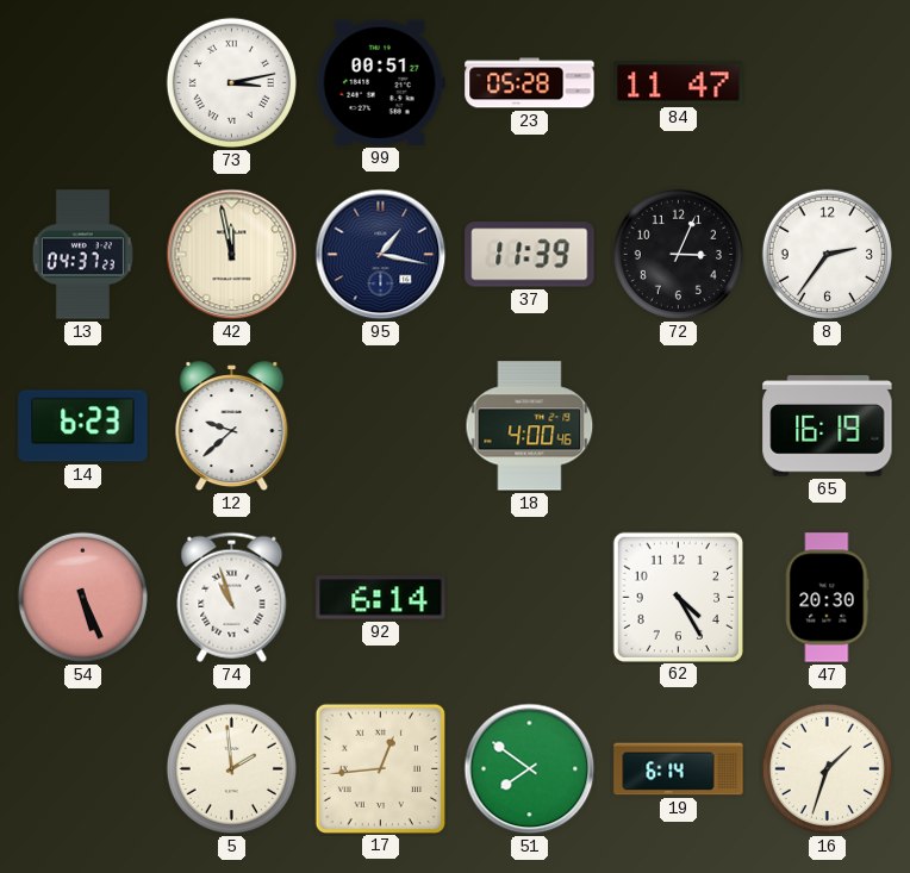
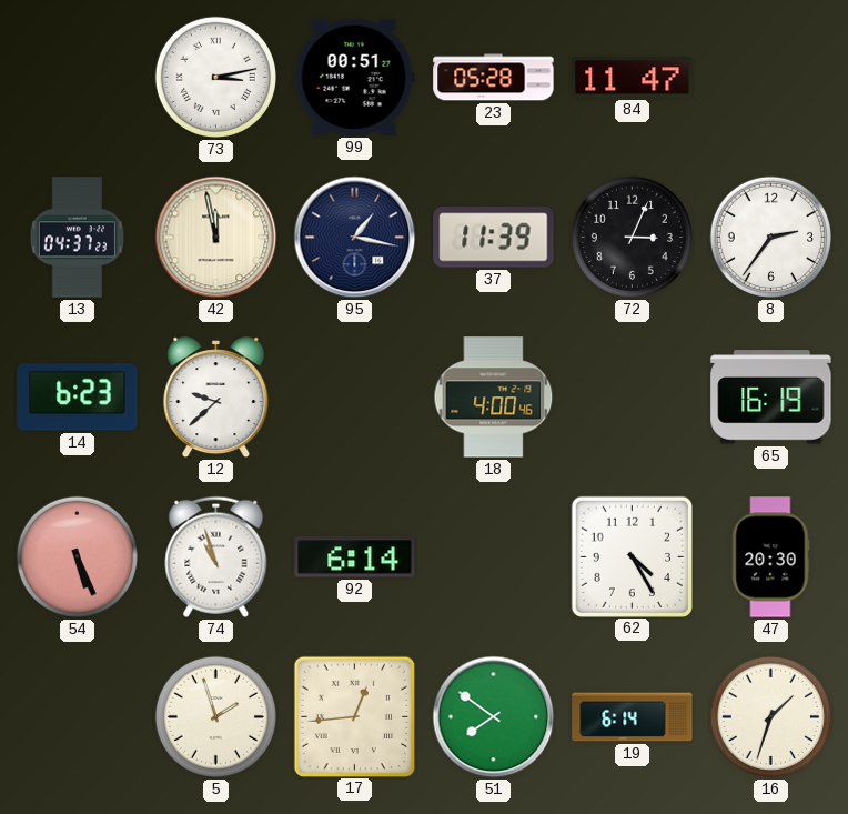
5: 1:59 -> 1:57
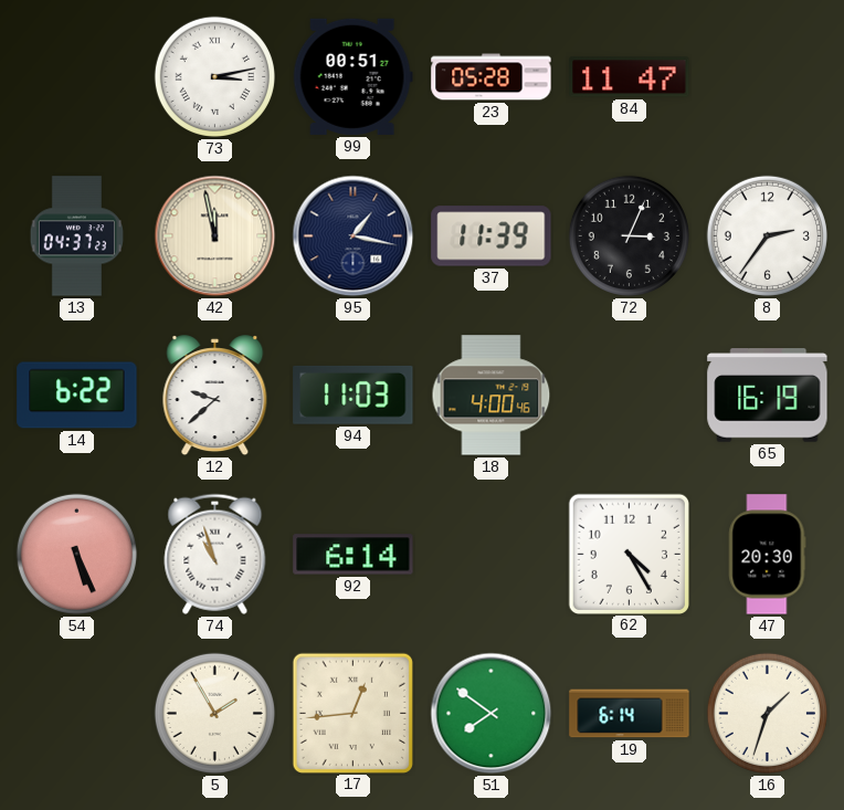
14: 6:23 -> 6:22
94: none -> 11:03
5: 1:57 -> 1:55
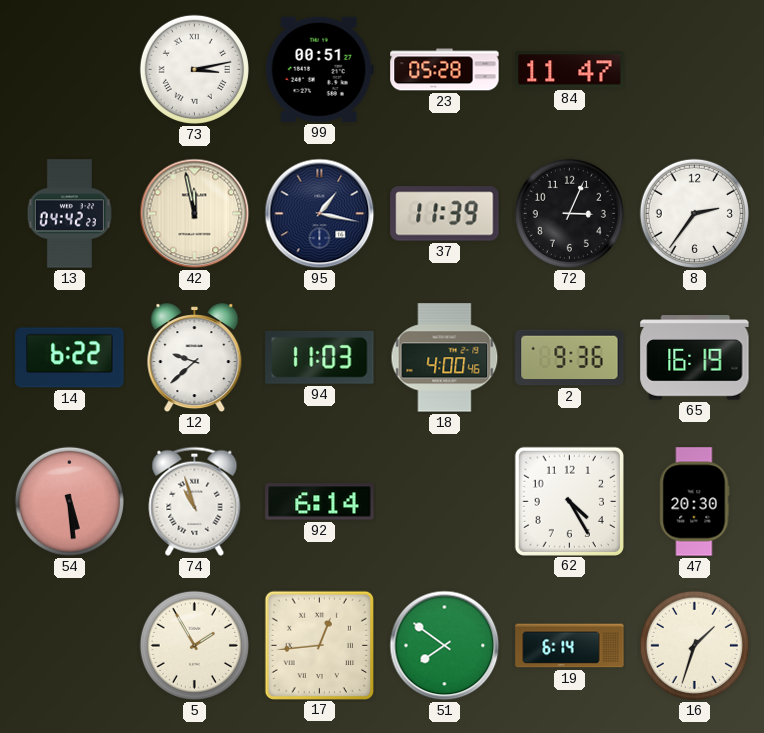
13: 04:37 -> 04:42
2: none -> 9:36
54: 5:26 -> 5:29
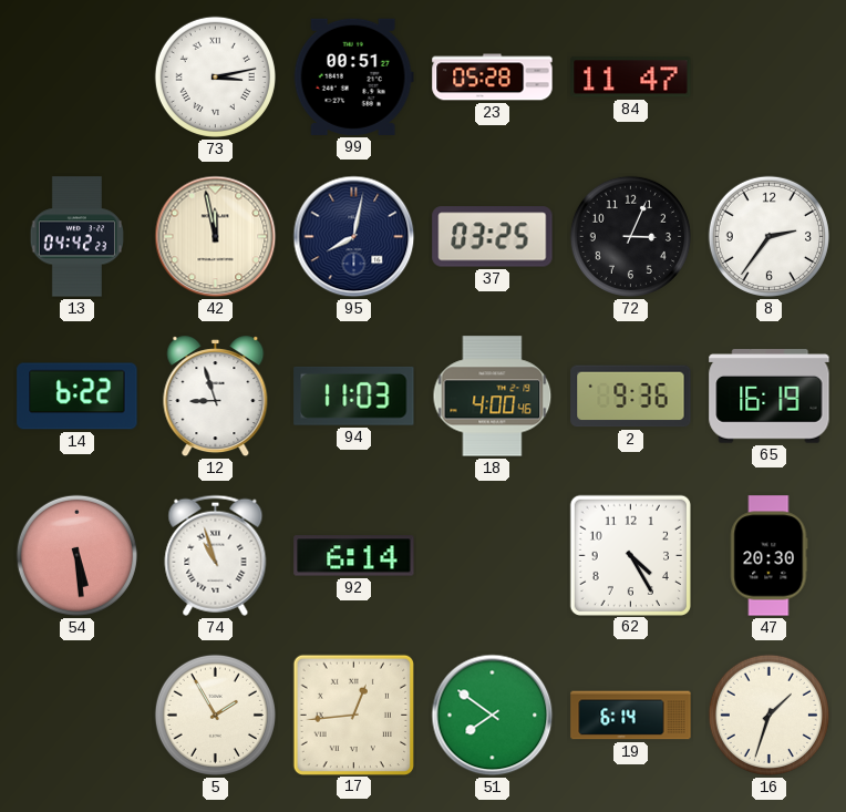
95: 1:17 -> 8:02
37: 11:39 -> 03:25
12: 9:38 -> 8:57
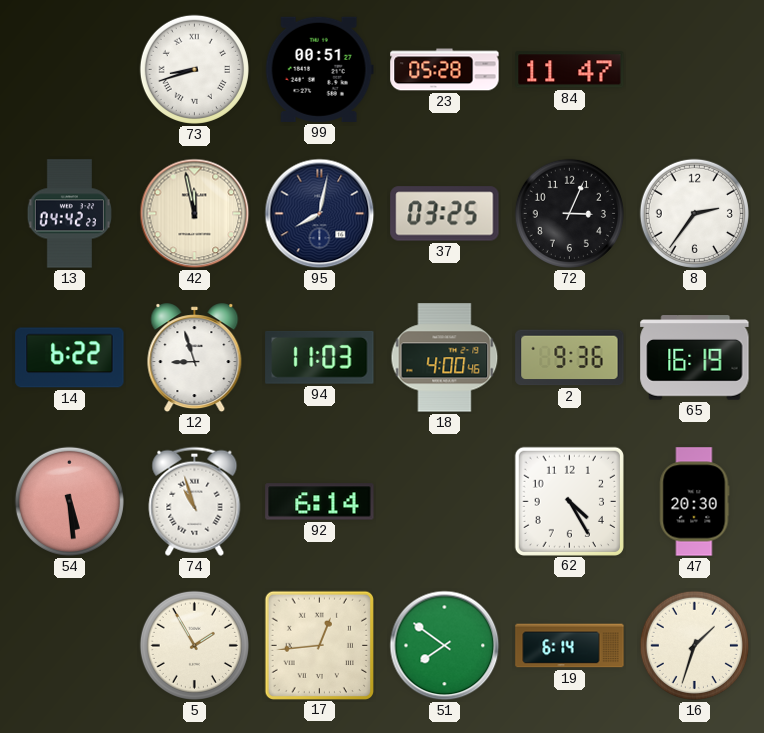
73: 3:13 -> 8:42
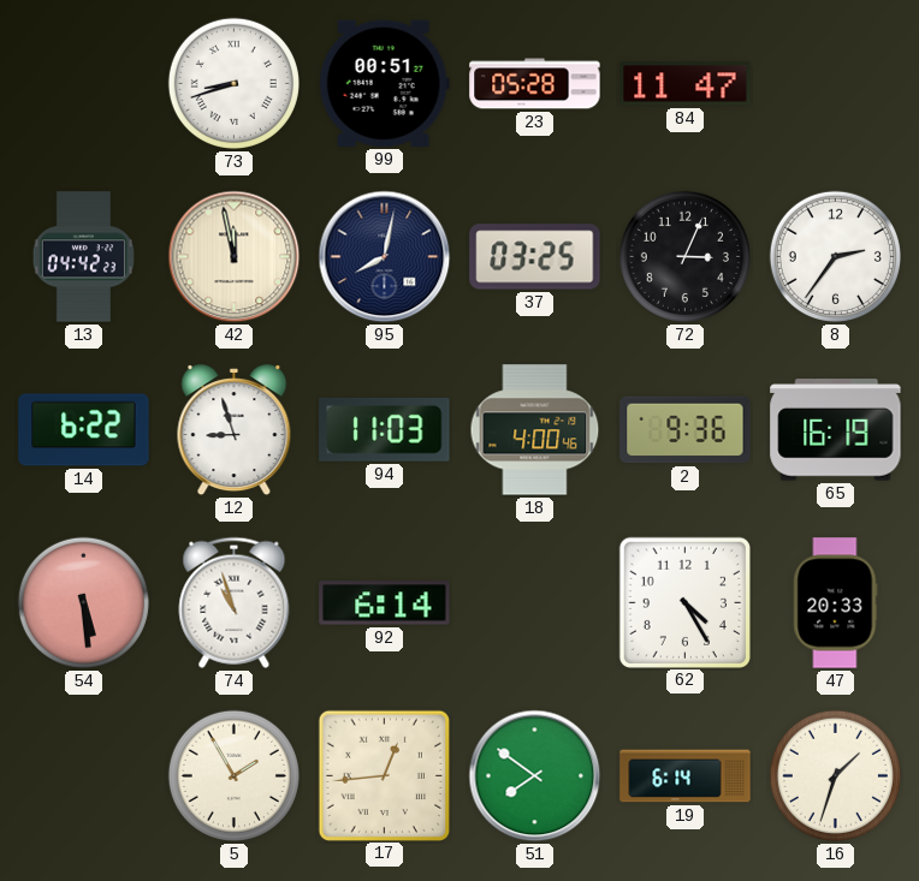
47: 20:30 -> 20:33
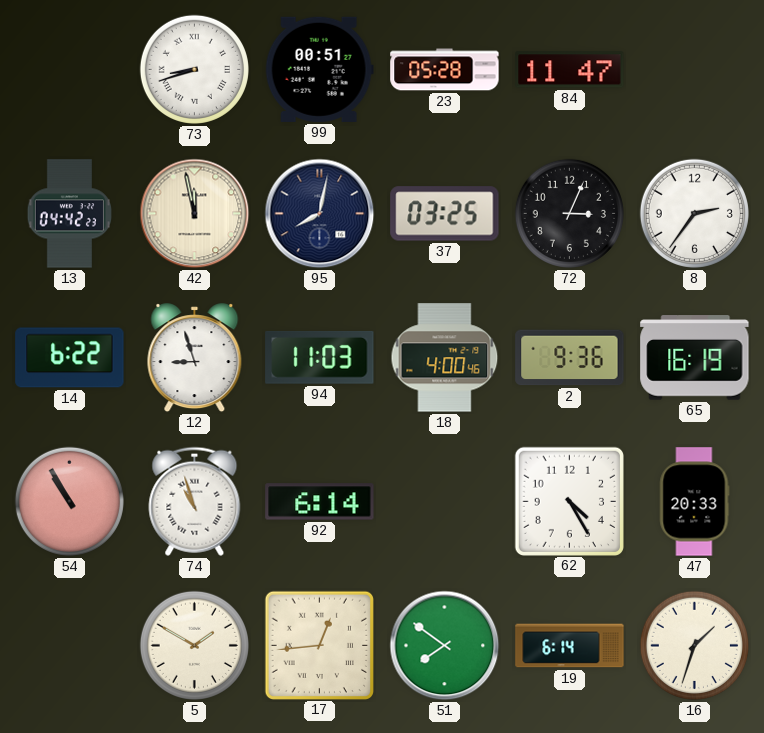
54: 5:29 -> 10:55
5: 1:55 -> 1:50
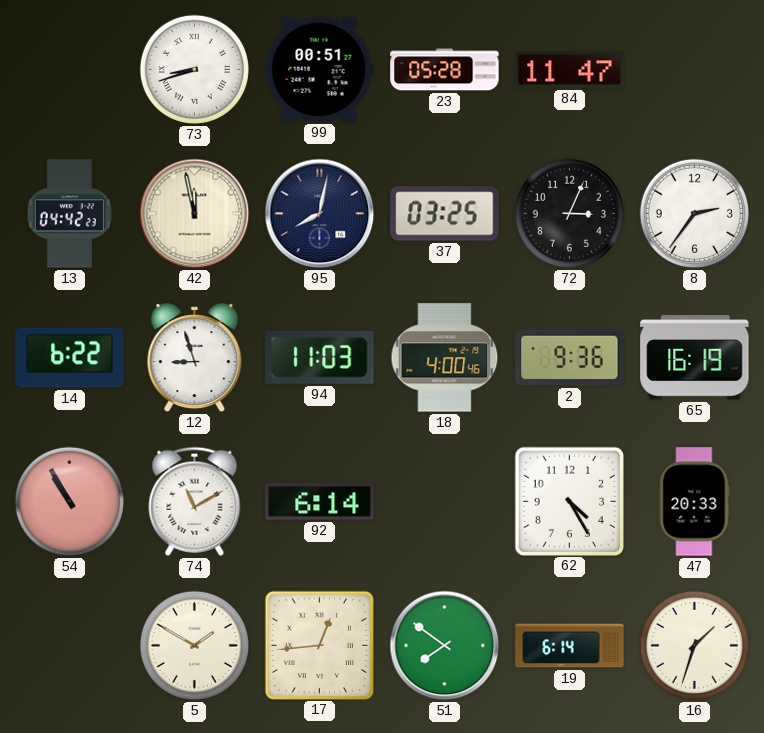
74: 10:57 -> 11:10
